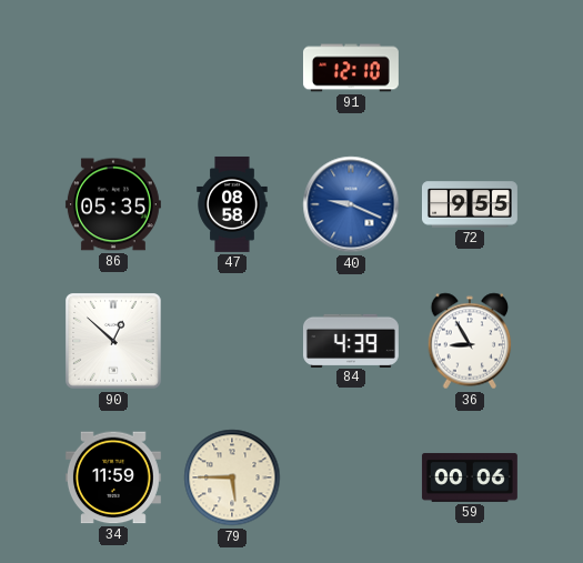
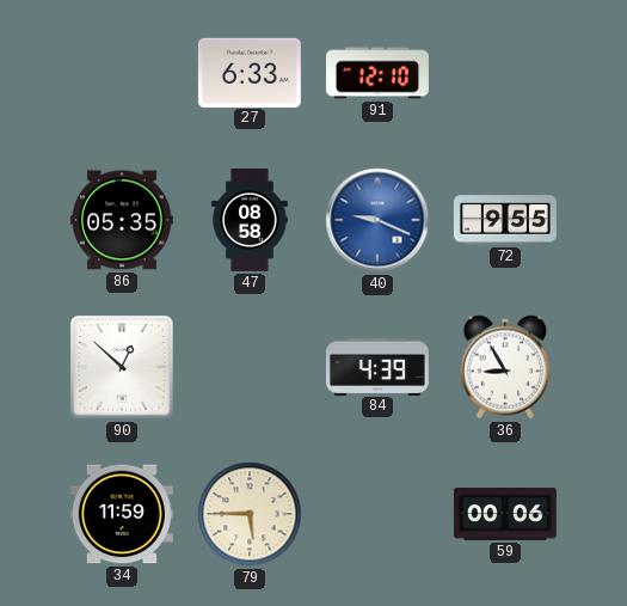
27: none -> 6:33
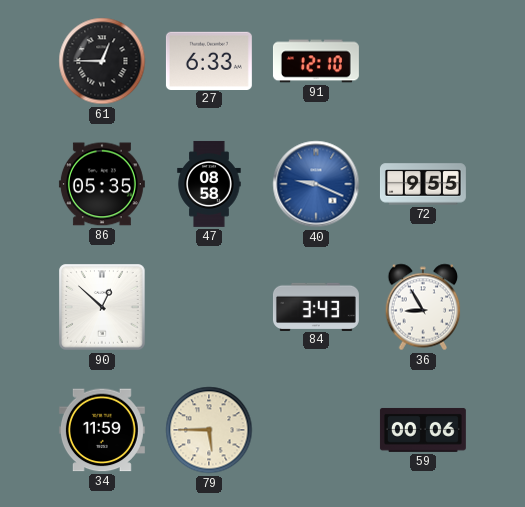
61: none -> 12:45
84: 4:39 -> 3:43
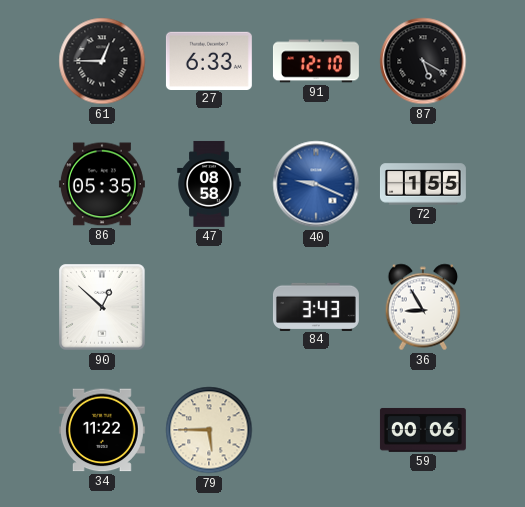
87: none -> 5:20
72: 9:55 -> 1:55
34: 11:59 -> 11:22
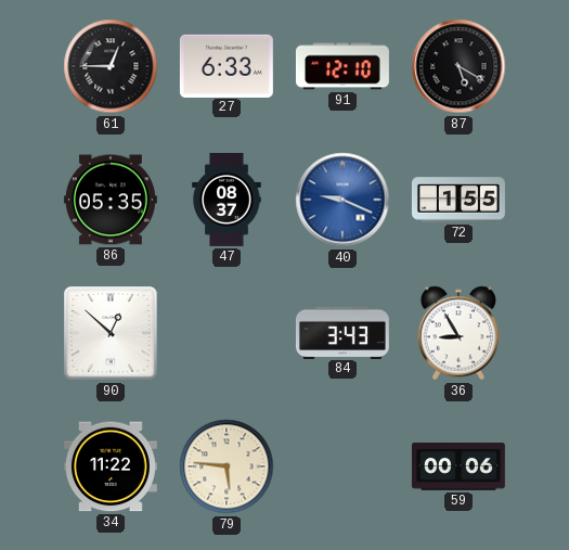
47: 08:58 -> 08:37
79: 5:45 -> 5:46
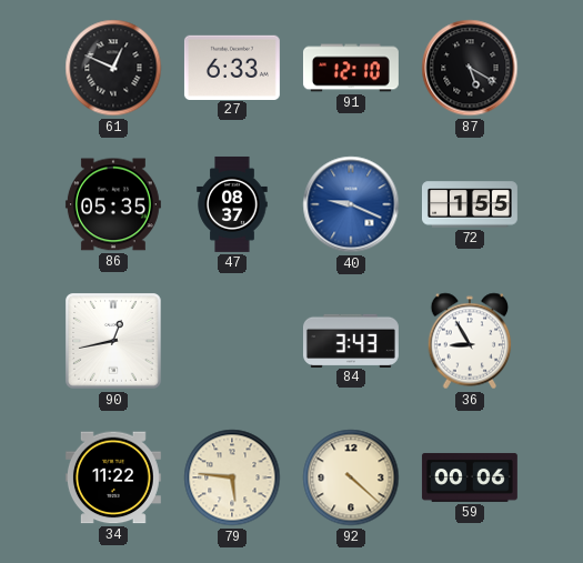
61: 12:45 -> 12:49
90: 12:52 -> 12:43
92: none -> 4:22
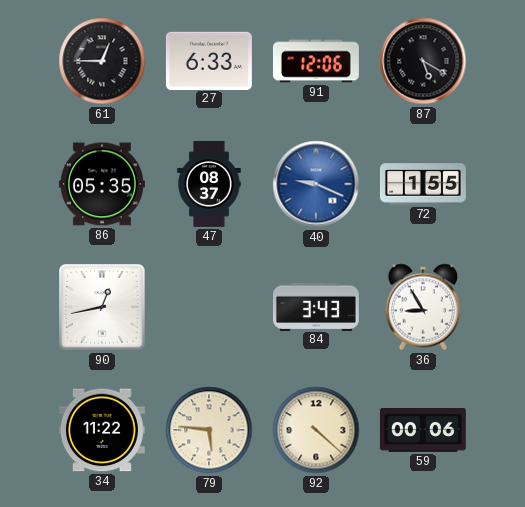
61: 12:49 -> 12:45
91: 12:10 -> 12:06
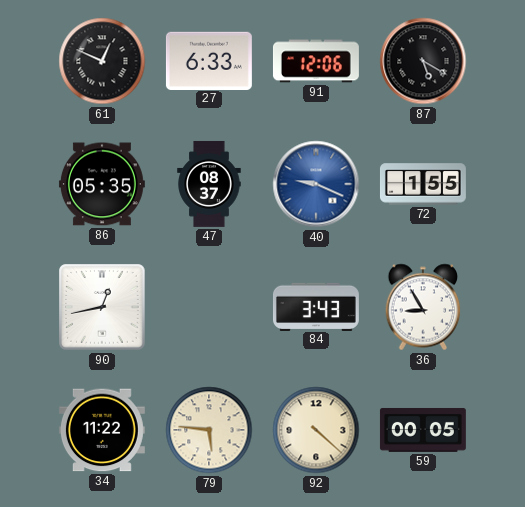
61: 12:45 -> 12:49
59: 00:06 -> 00:05
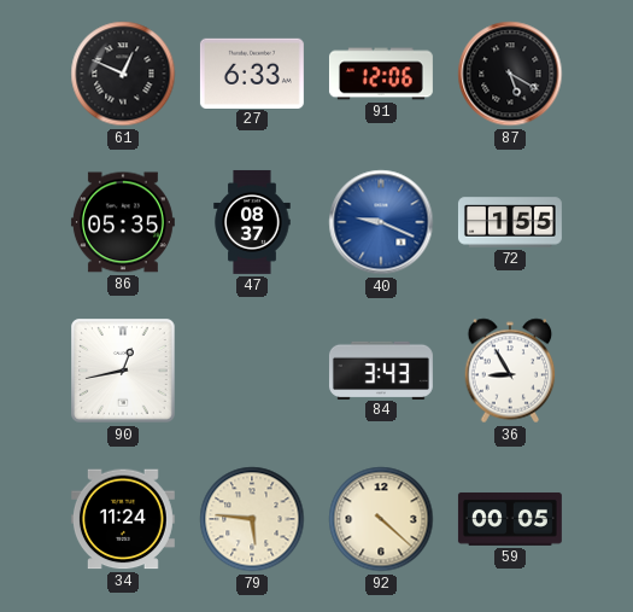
34: 11:22 -> 11:24
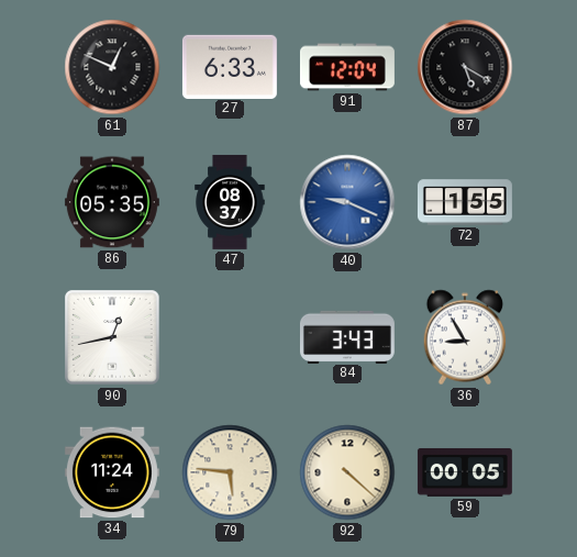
91: 12:06 -> 12:04
